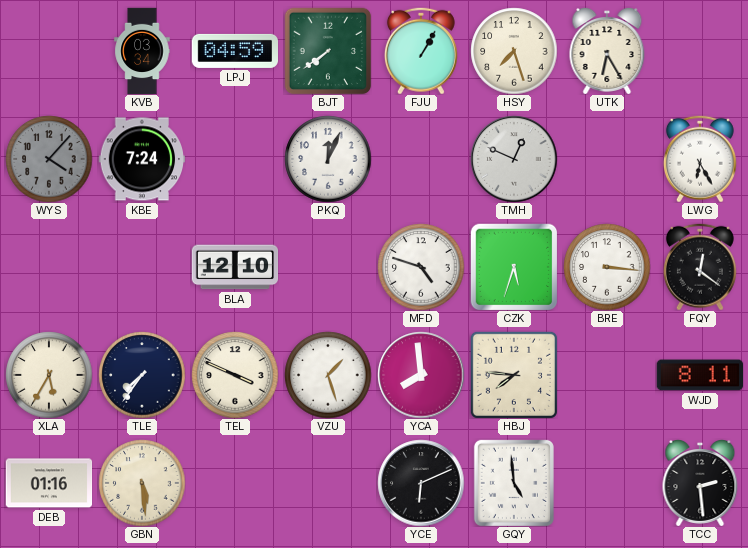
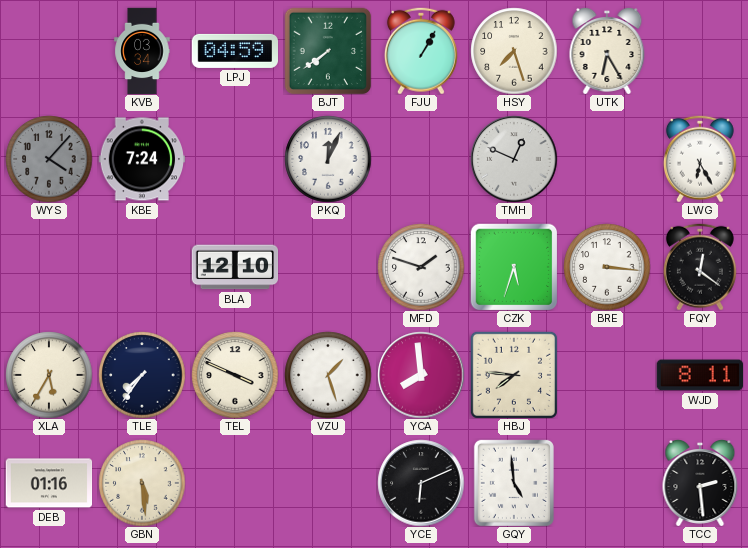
MFD: 4:48 -> 1:48
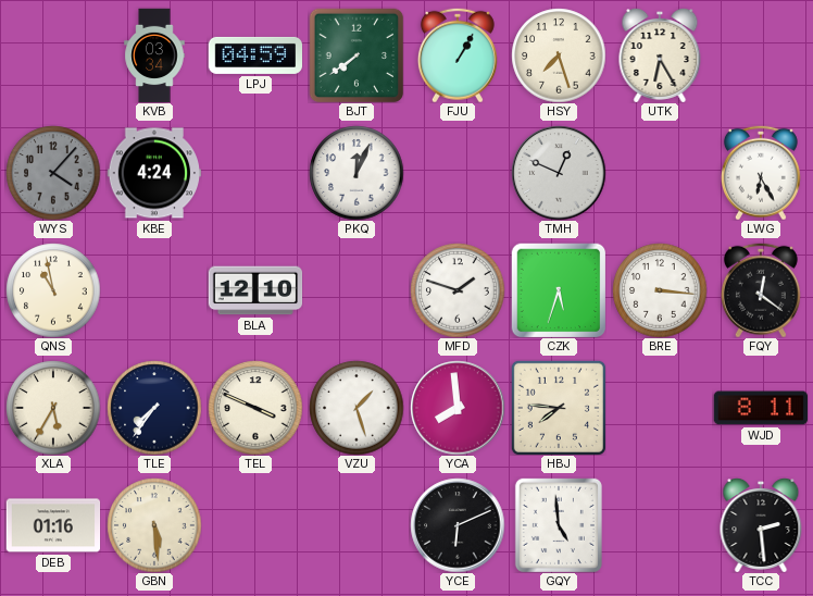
KBE: 7:24 -> 4:24
QNS: none -> 10:58
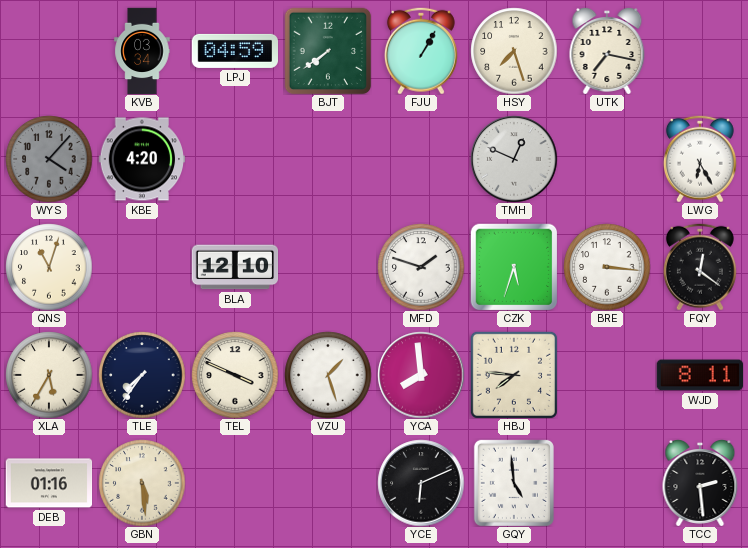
UTK: 6:25 -> 7:17
KBE: 4:24 -> 4:20
PKQ: 12:04 -> none
QNS: 10:58 -> 11:03
